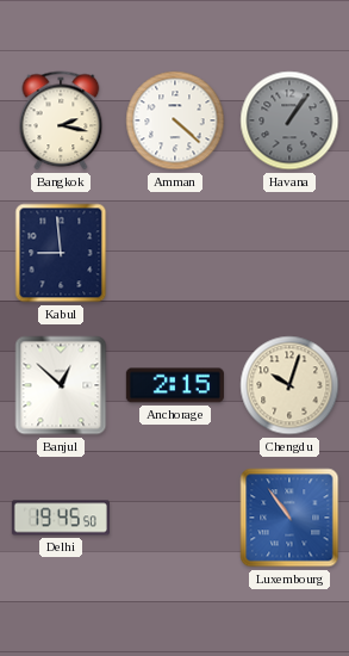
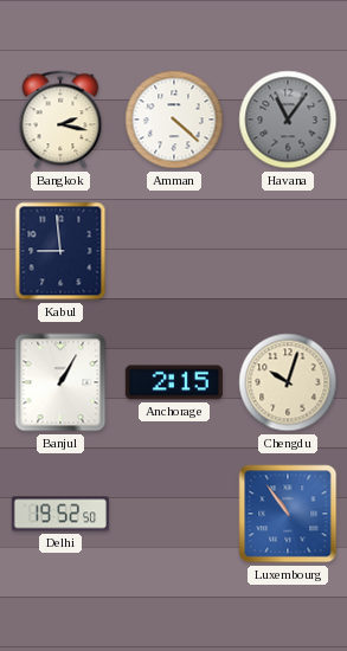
Havana: 1:06 -> 11:06
Banjul: 12:52 -> 1:05
Delhi: 19:45 -> 19:52
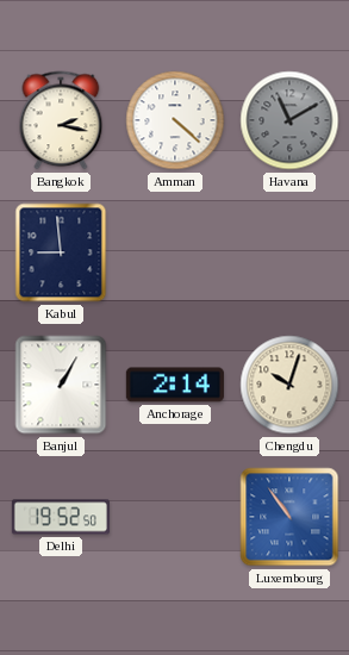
Havana: 11:06 -> 11:10
Anchorage: 2:15 -> 2:14
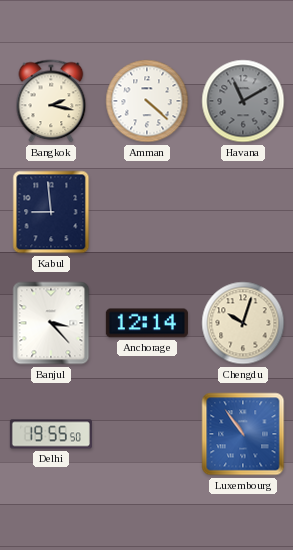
Banjul: 1:05 -> 3:23
Anchorage: 2:14 -> 12:14
Delhi: 19:52 -> 19:55
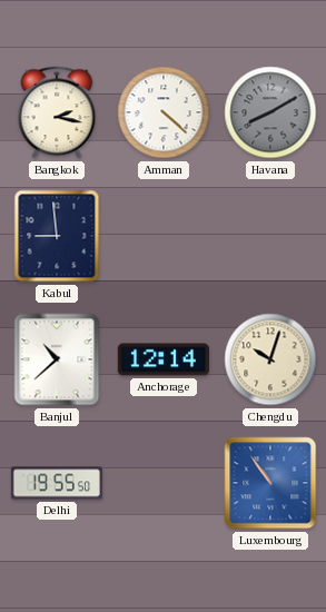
Havana: 11:10 -> 8:10
Banjul: 3:23 -> 10:38
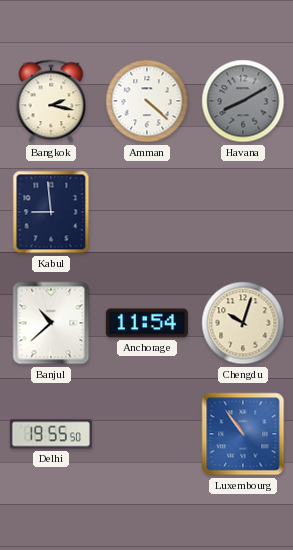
Anchorage: 12:14 -> 11:54
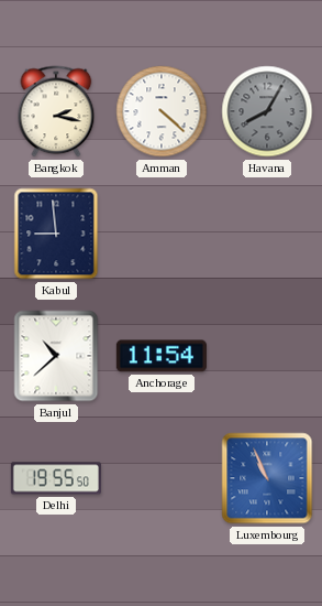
Havana: 8:10 -> 8:05
Chengdu: 10:03 -> none
Luxembourg: 10:54 -> 10:56
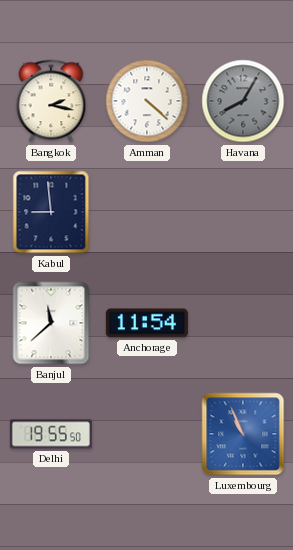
Banjul: 10:38 -> 11:38
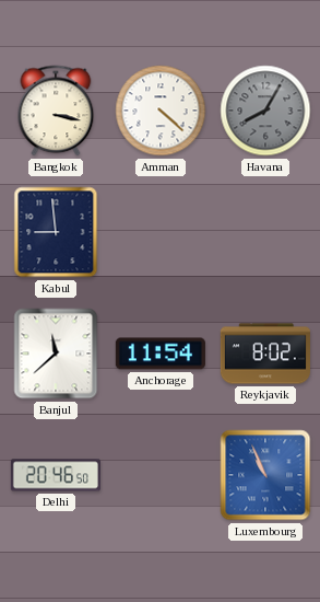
Bangkok: 2:17 -> 3:17
Reykjavik: none -> 8:02
Delhi: 19:55 -> 20:46
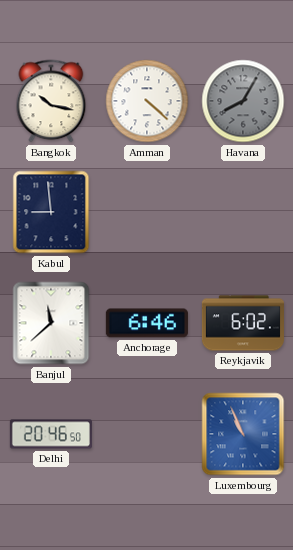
Bangkok: 3:17 -> 10:17
Anchorage: 11:54 -> 6:46
Reykjavik: 8:02 -> 6:02
